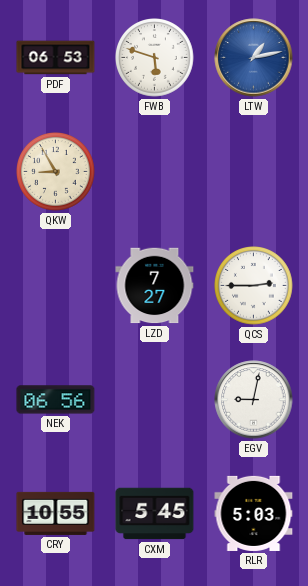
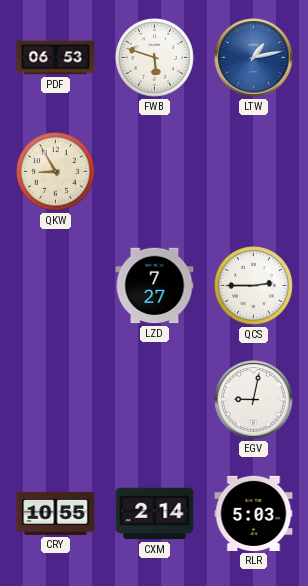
NEK: 06:56 -> none
CXM: 5:45 -> 2:14
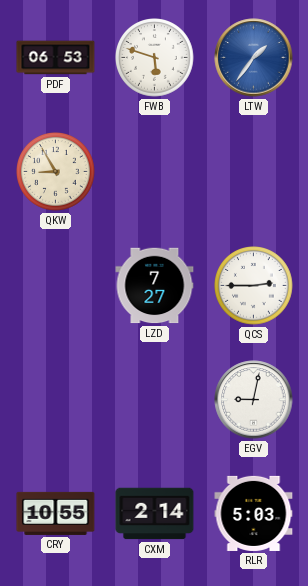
LTW: 1:13 -> 1:36
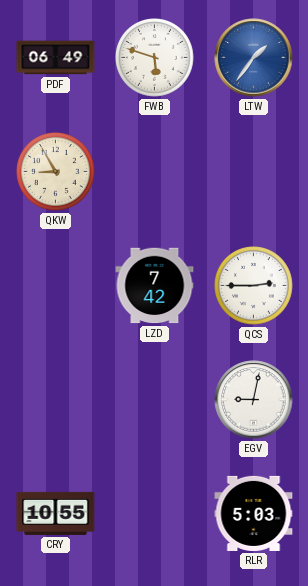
PDF: 06:53 -> 06:49
LZD: 7:27 -> 7:42
CXM: 2:14 -> none
